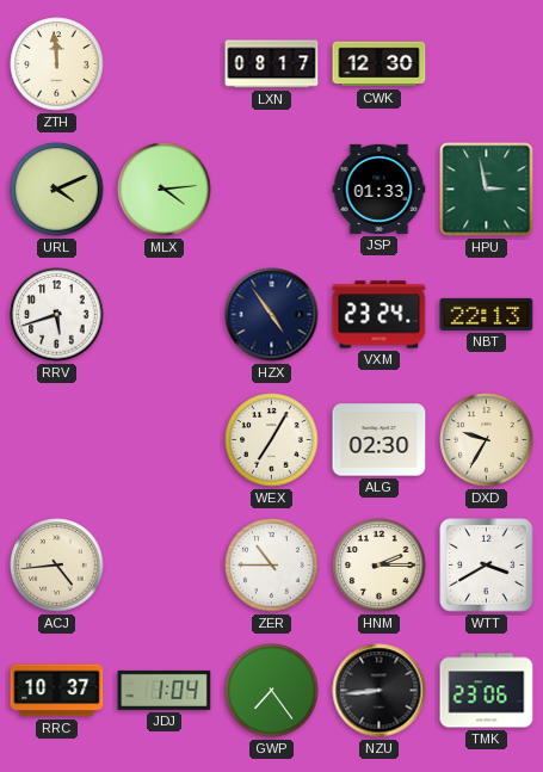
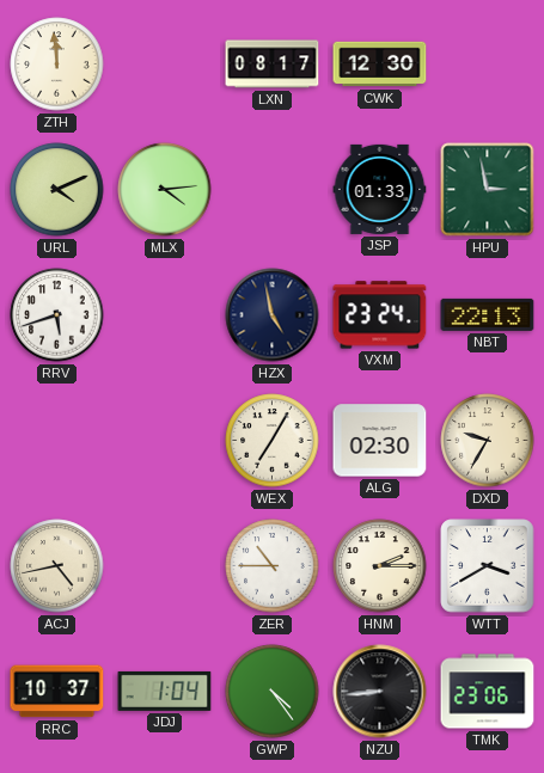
HZX: 4:54 -> 4:58
ACJ: 4:44 -> 4:43
GWP: 7:24 -> 4:24
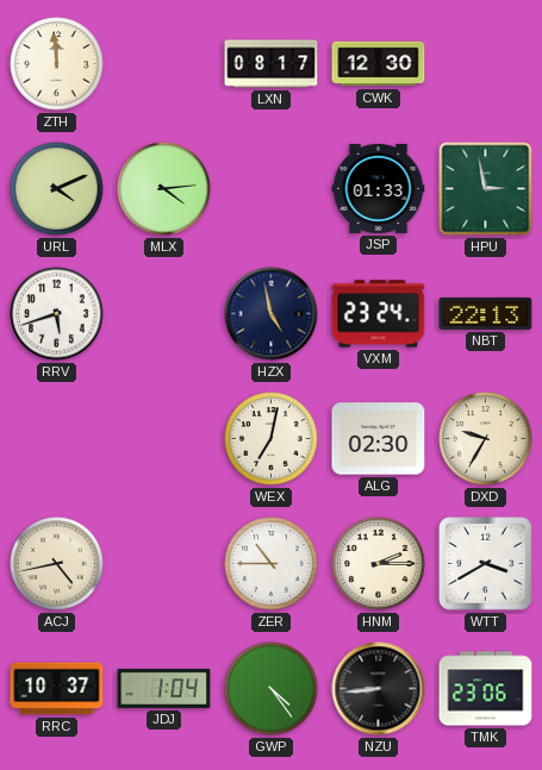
WEX: 7:05 -> 7:02
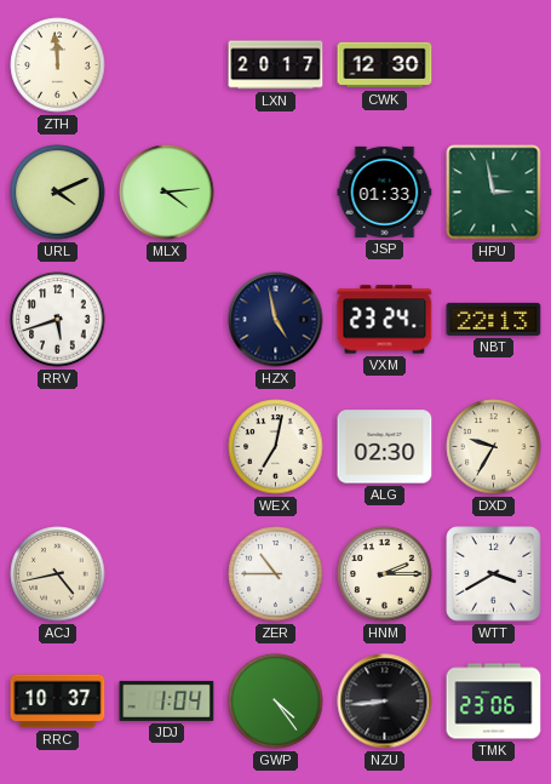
LXN: 08:17 -> 20:17
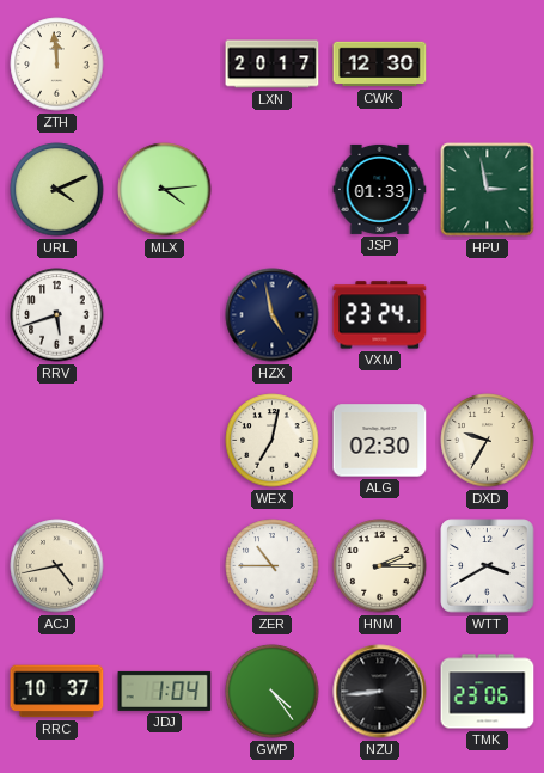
NBT: 22:13 -> none
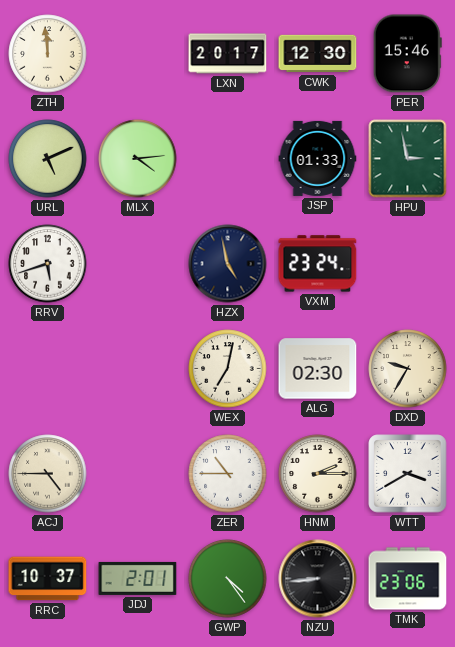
PER: none -> 15:46
URL: 4:11 -> 5:11
ACJ: 4:43 -> 4:45
JDJ: 1:04 -> 2:01
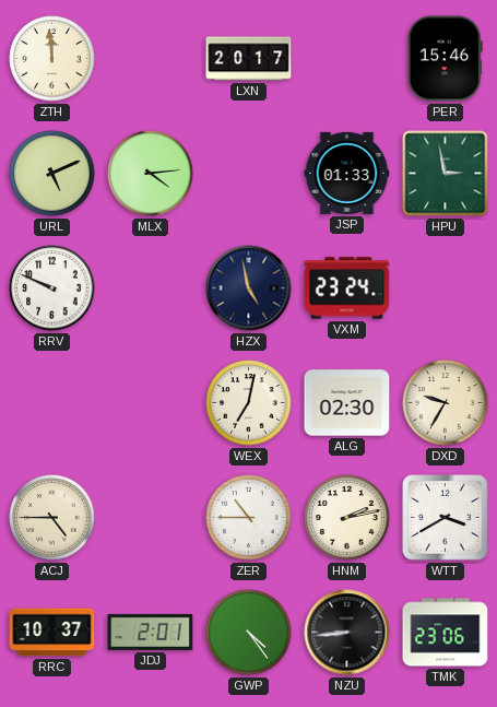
CWK: 12:30 -> none
RRV: 5:42 -> 9:49
HNM: 2:15 -> 2:13
